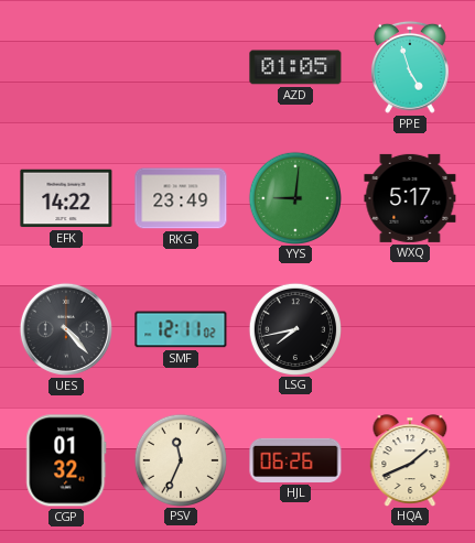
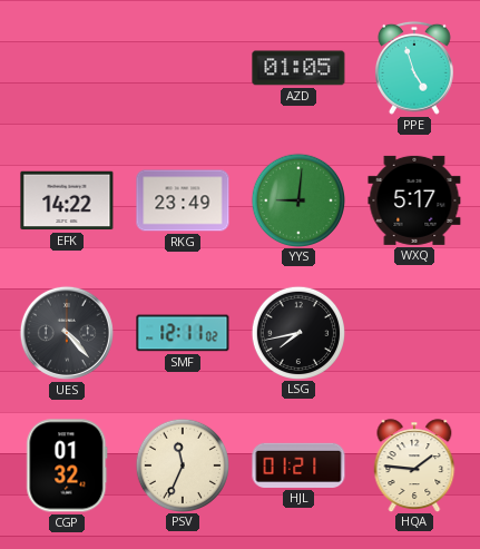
HJL: 06:26 -> 01:21
HQA: 1:41 -> 1:46
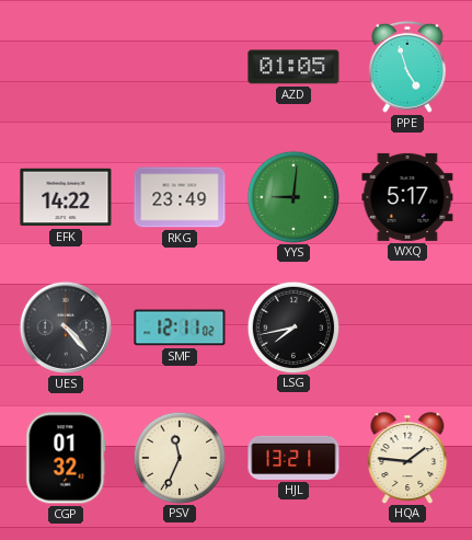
HJL: 01:21 -> 13:21
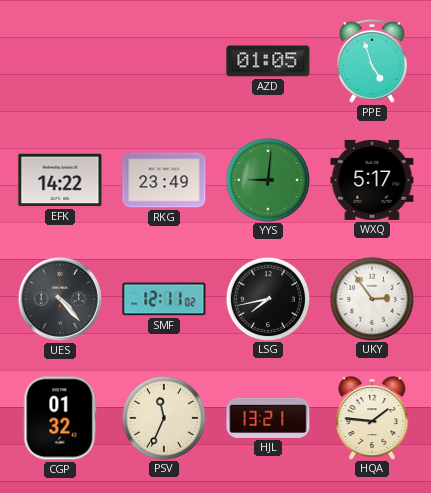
UKY: none -> 2:54
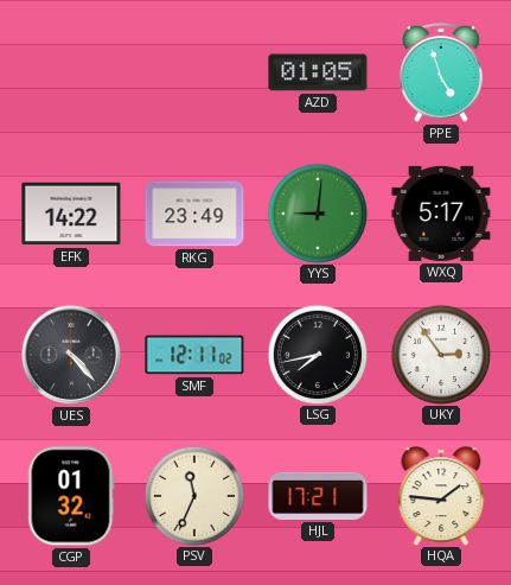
HJL: 13:21 -> 17:21
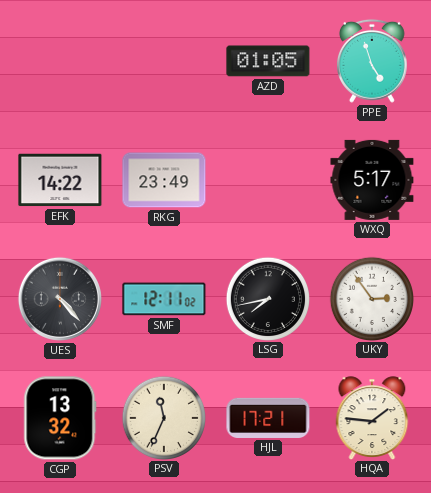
YYS: 9:01 -> none
CGP: 01:32 -> 13:32
